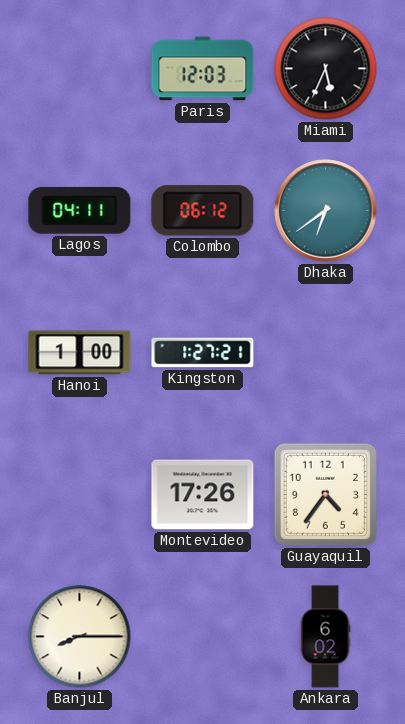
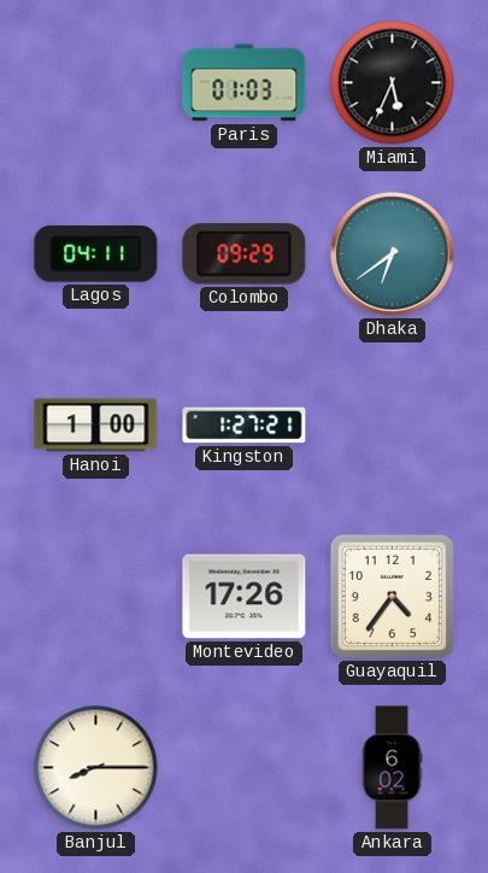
Paris: 12:03 -> 01:03
Colombo: 06:12 -> 09:29
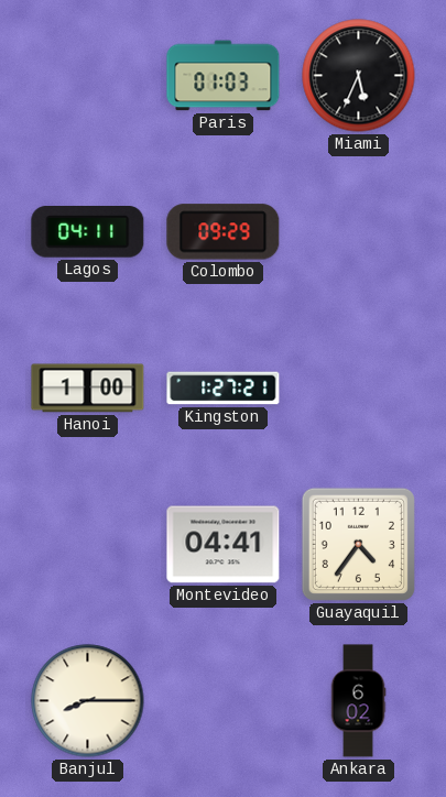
Dhaka: 6:39 -> none
Montevideo: 17:26 -> 04:41
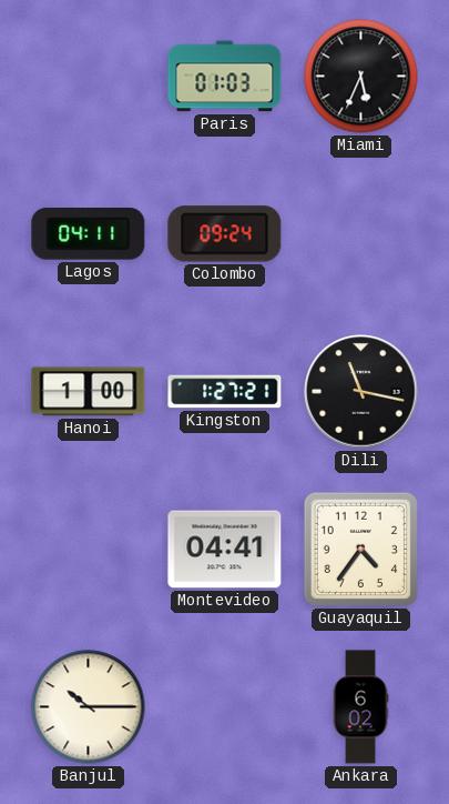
Colombo: 09:29 -> 09:24
Dili: none -> 11:17
Banjul: 8:15 -> 10:15
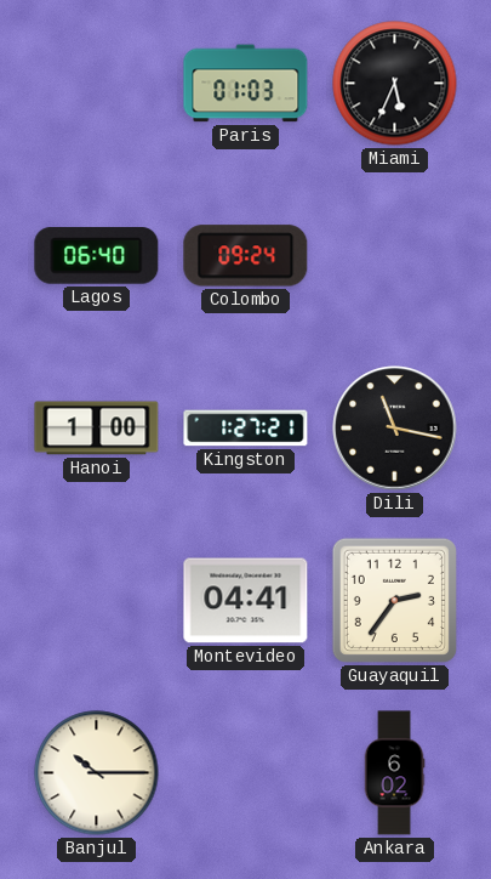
Lagos: 04:11 -> 06:40
Guayaquil: 4:36 -> 2:36
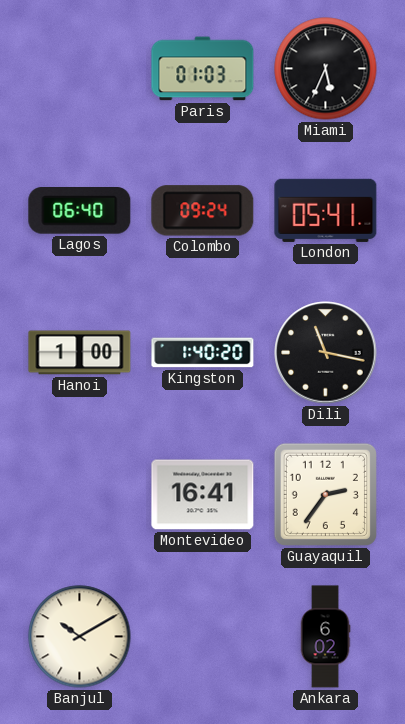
London: none -> 05:41
Kingston: 1:27 -> 1:40
Montevideo: 04:41 -> 16:41
Banjul: 10:15 -> 10:10
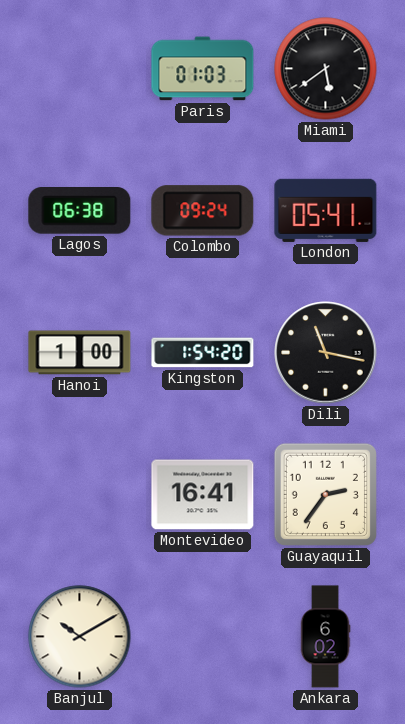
Miami: 5:34 -> 5:39
Lagos: 06:40 -> 06:38
Kingston: 1:40 -> 1:54
